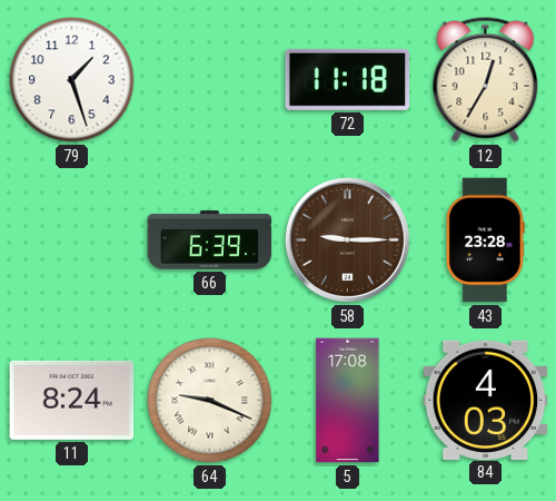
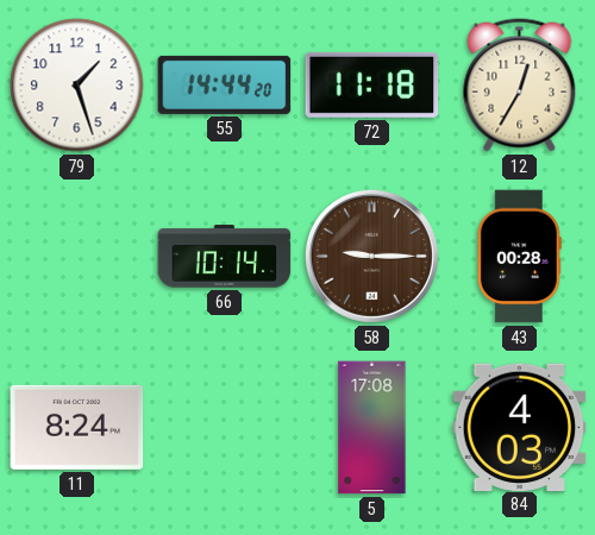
55: none -> 14:44
66: 6:39 -> 10:14
43: 23:28 -> 00:28
64: 9:19 -> none
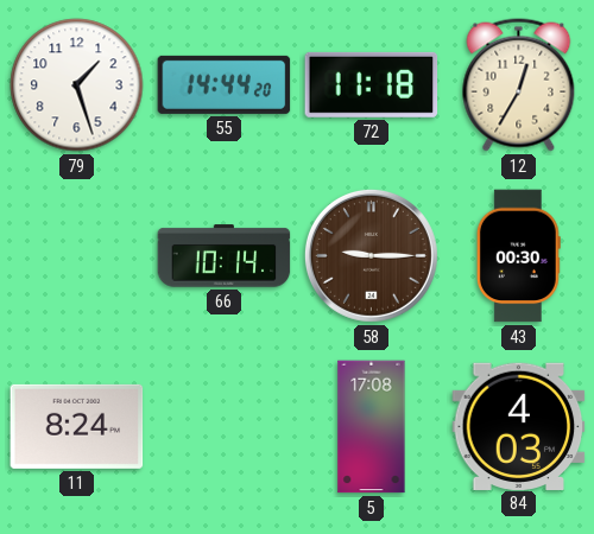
43: 00:28 -> 00:30
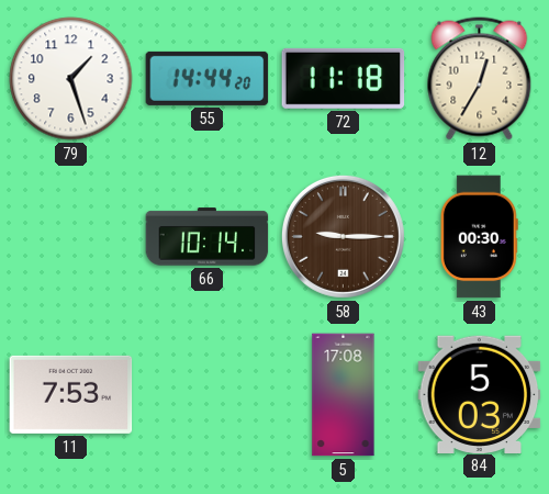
11: 8:24 -> 7:53
84: 4:03 -> 5:03
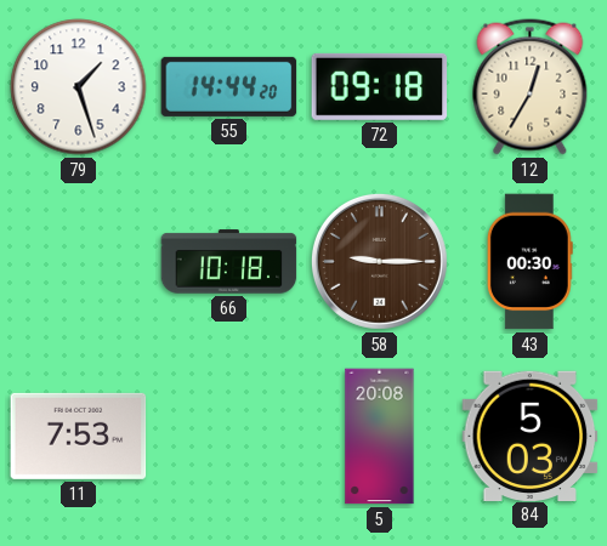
72: 11:18 -> 09:18
66: 10:14 -> 10:18
5: 17:08 -> 20:08
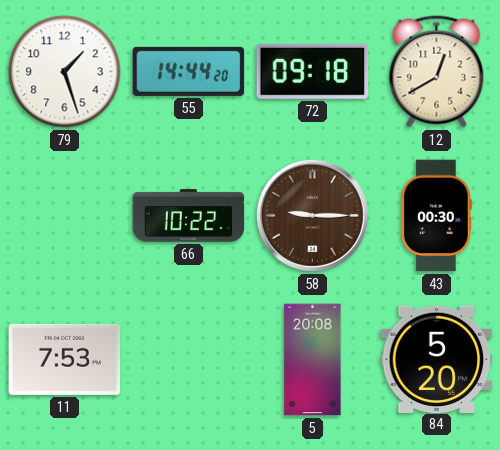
12: 12:35 -> 12:40
66: 10:18 -> 10:22
84: 5:03 -> 5:20
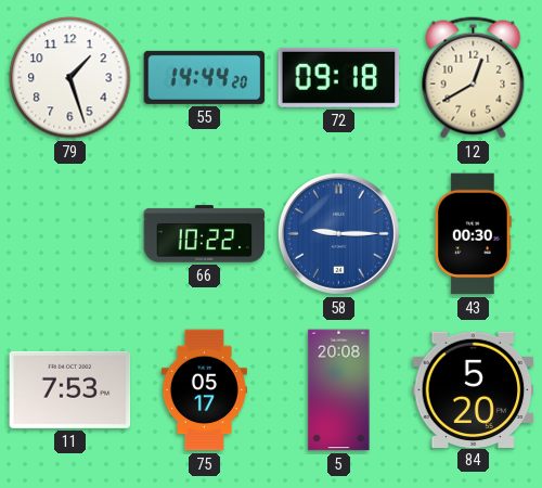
58 dial: brown -> blue
75: none -> 05:17
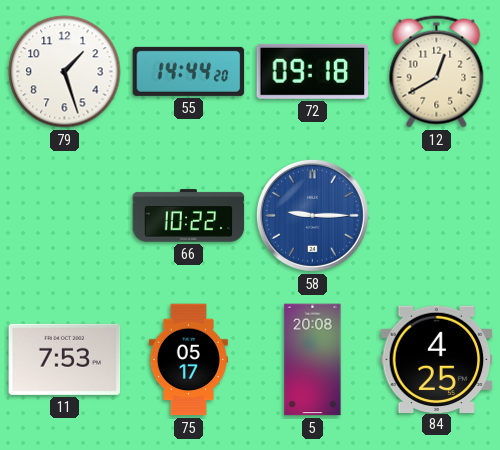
43: 00:30 -> none
84: 5:20 -> 4:25
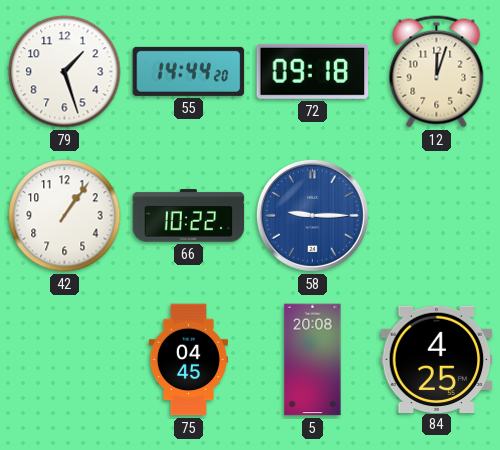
12: 12:40 -> 12:03
42: none -> 1:06
11: 7:53 -> none
75: 05:17 -> 04:45
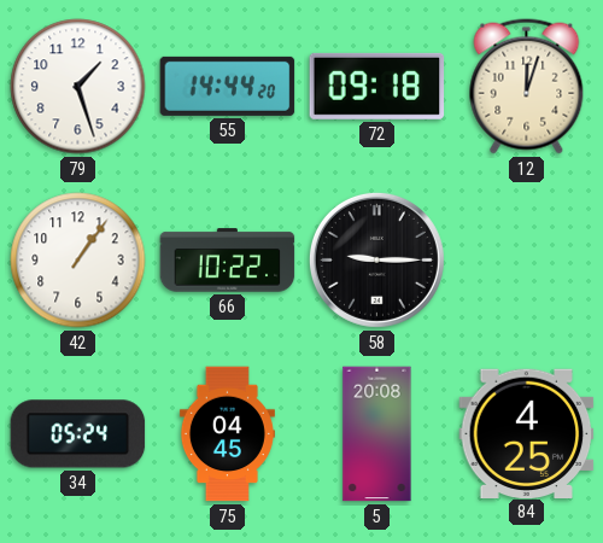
58 dial: blue -> black
34: none -> 05:24
